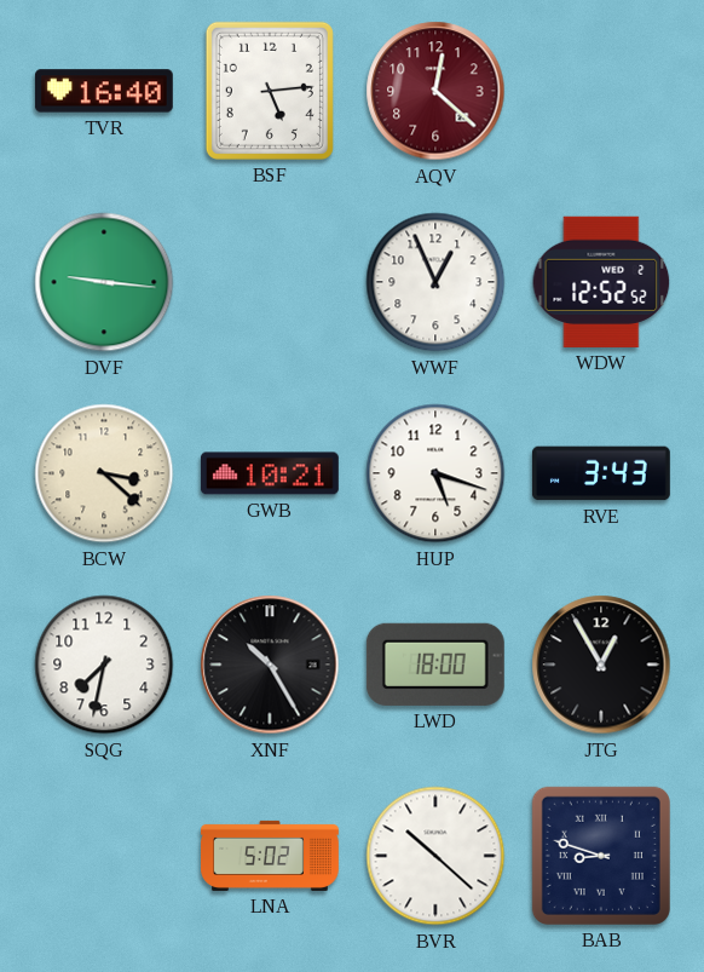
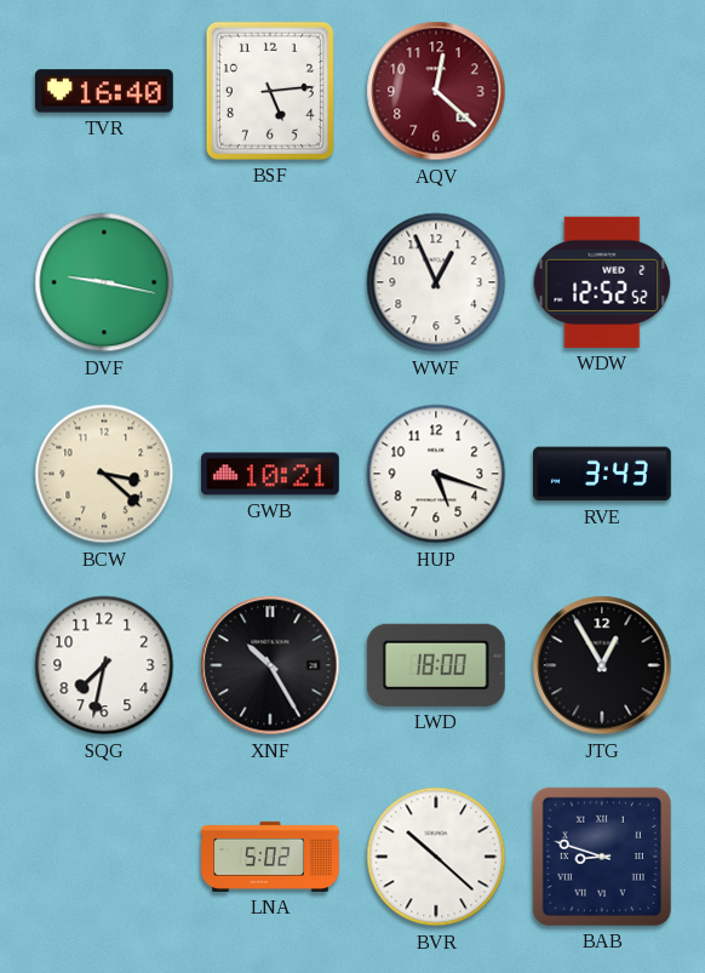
DVF: 9:16 -> 9:17
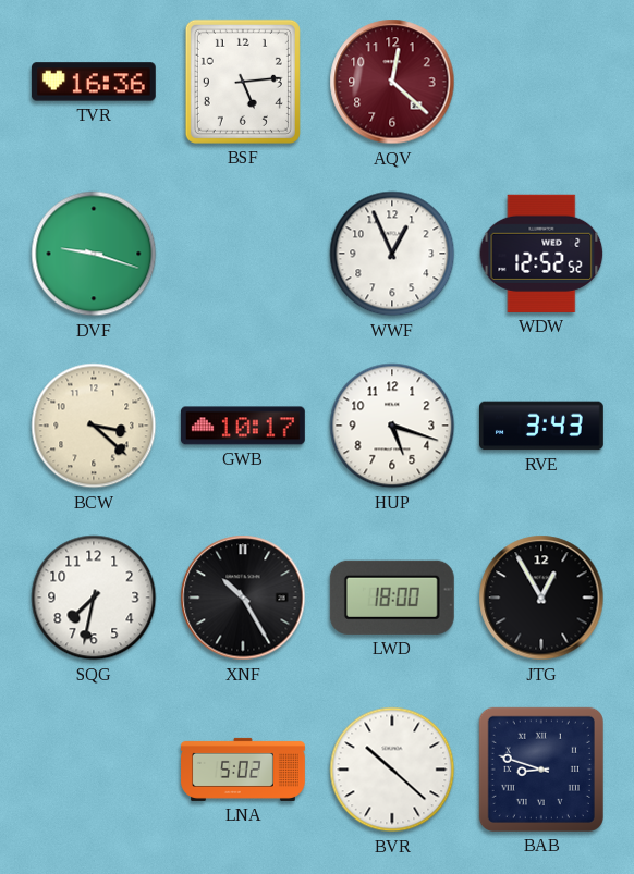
TVR: 16:40 -> 16:36
DVF: 9:17 -> 9:18
GWB: 10:21 -> 10:17
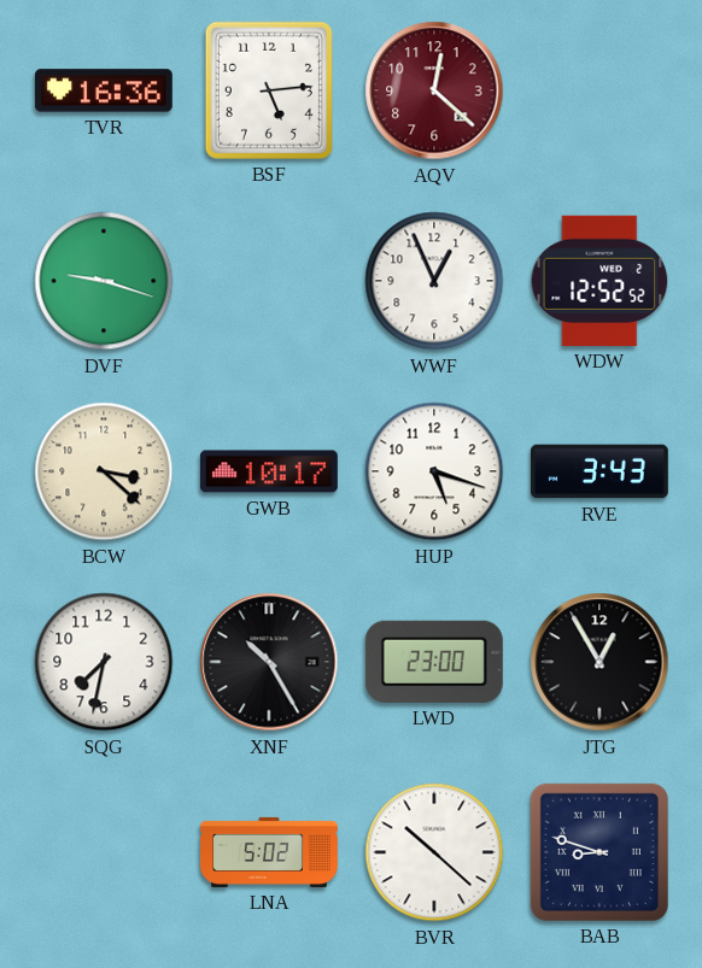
LWD: 18:00 -> 23:00
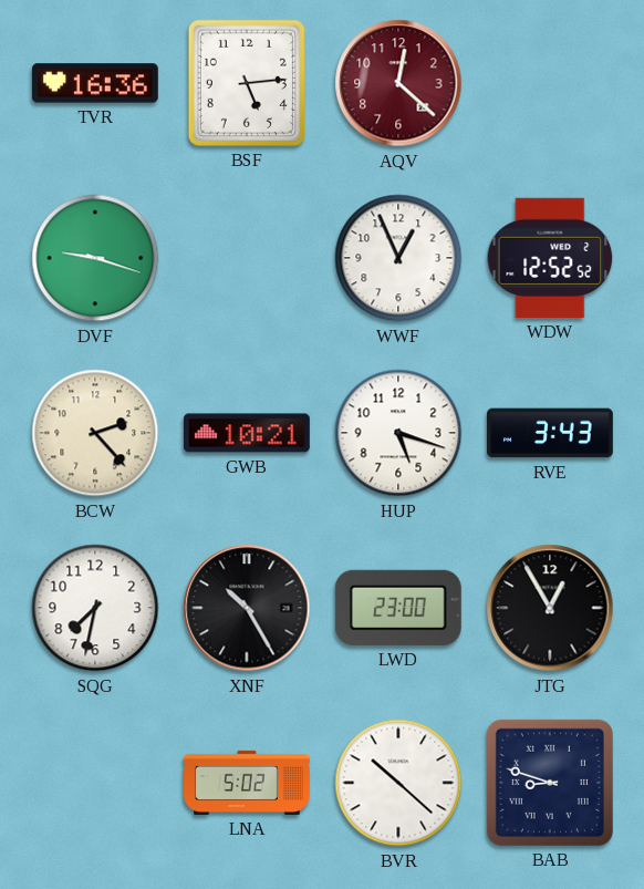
BCW: 3:22 -> 2:23
GWB: 10:17 -> 10:21
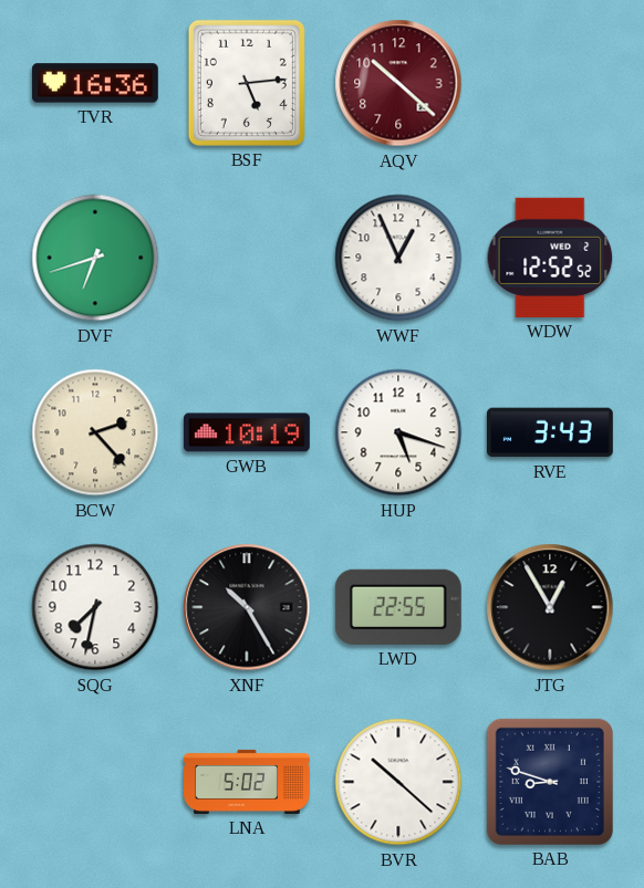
AQV: 12:22 -> 10:22
DVF: 9:18 -> 6:42
GWB: 10:21 -> 10:19
LWD: 23:00 -> 22:55
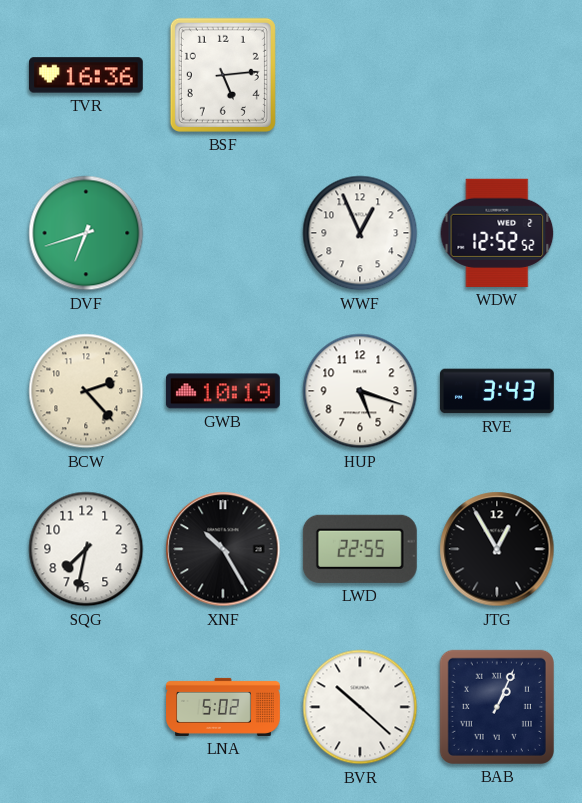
AQV: 10:22 -> none
BAB: 8:48 -> 1:04
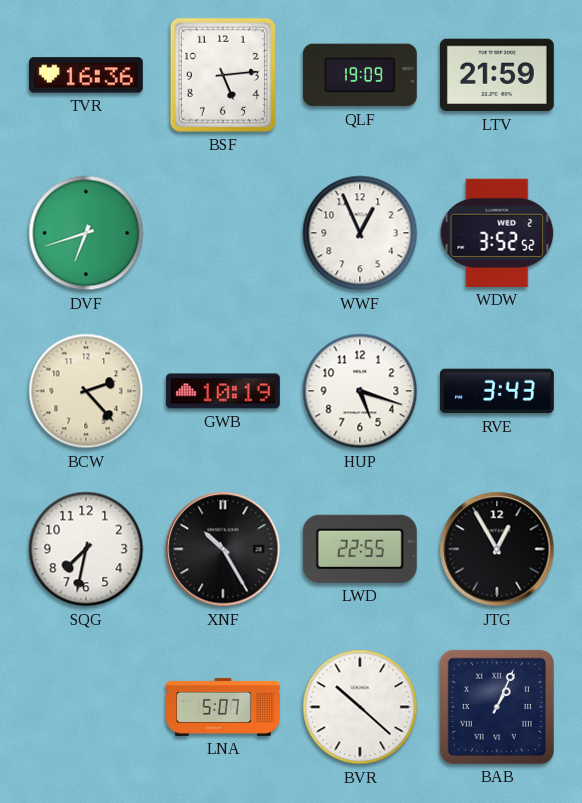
QLF: none -> 19:09
LTV: none -> 21:59
WDW: 12:52 -> 3:52
LNA: 5:02 -> 5:07
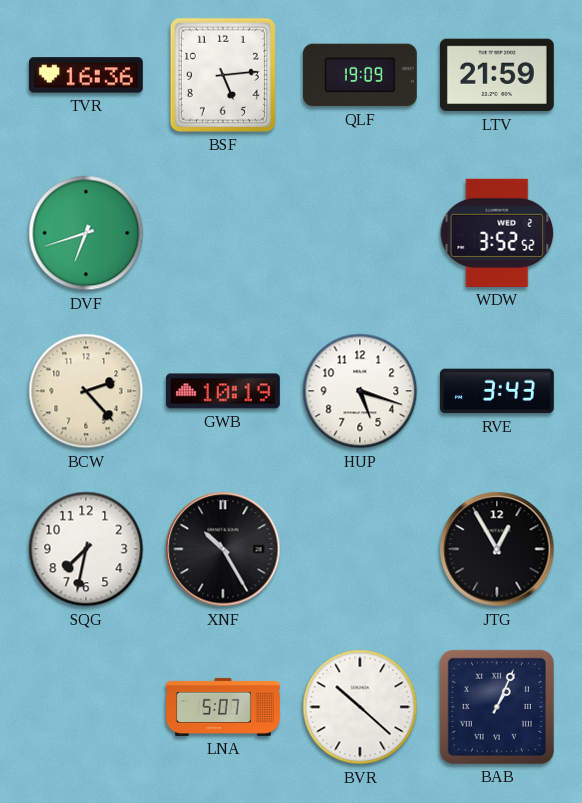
WWF: 12:56 -> none
LWD: 22:55 -> none
